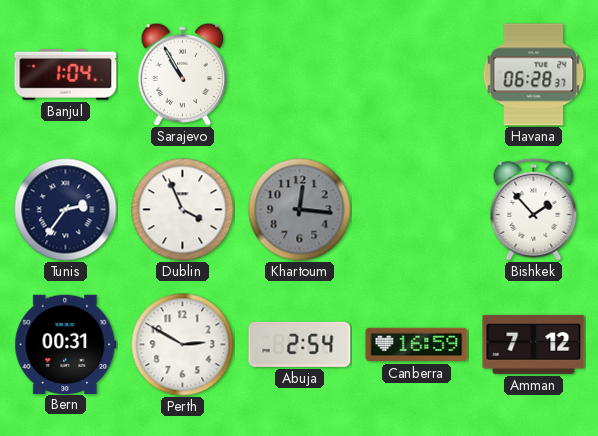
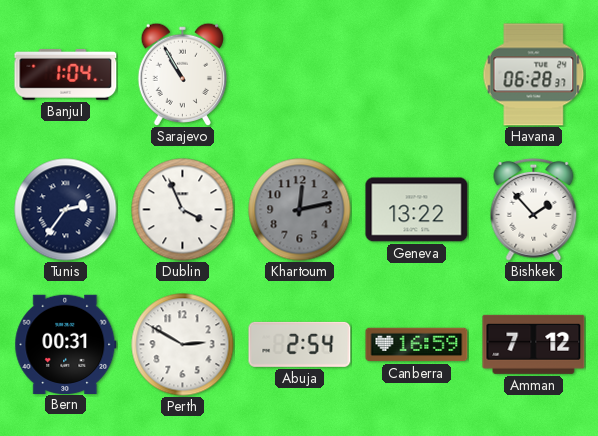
Khartoum: 12:16 -> 12:13
Geneva: none -> 13:22
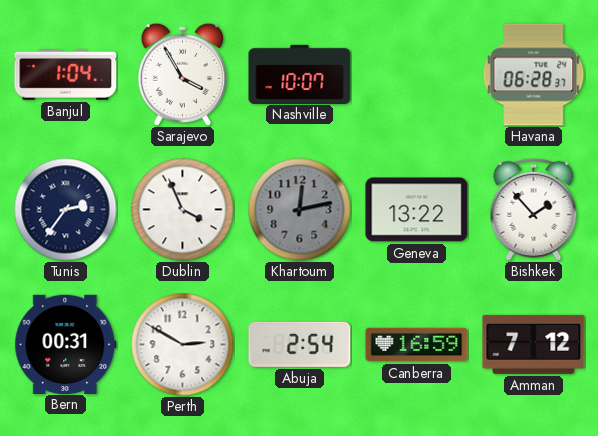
Sarajevo: 10:55 -> 3:55
Nashville: none -> 10:07
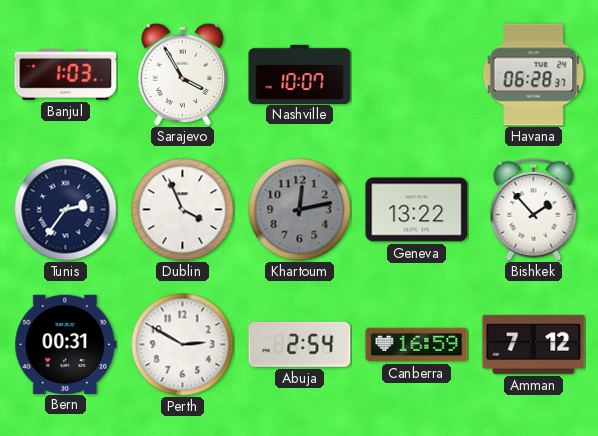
Banjul: 1:04 -> 1:03
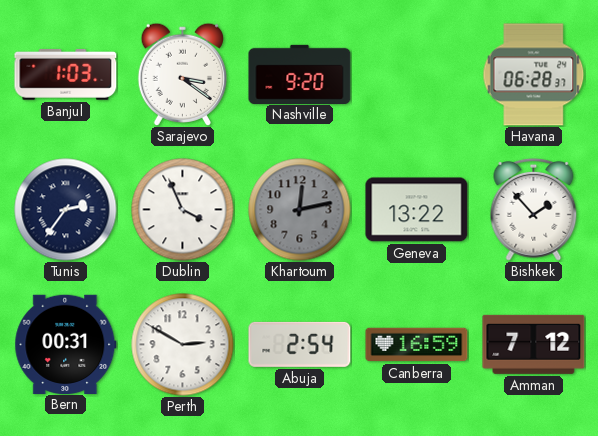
Sarajevo: 3:55 -> 3:21
Nashville: 10:07 -> 9:20
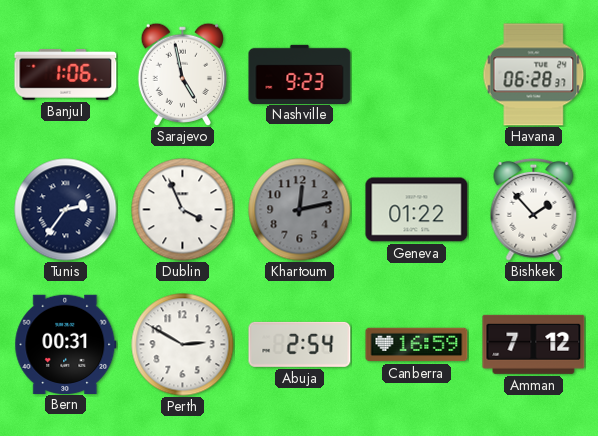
Banjul: 1:03 -> 1:06
Sarajevo: 3:21 -> 4:58
Nashville: 9:20 -> 9:23
Geneva: 13:22 -> 01:22
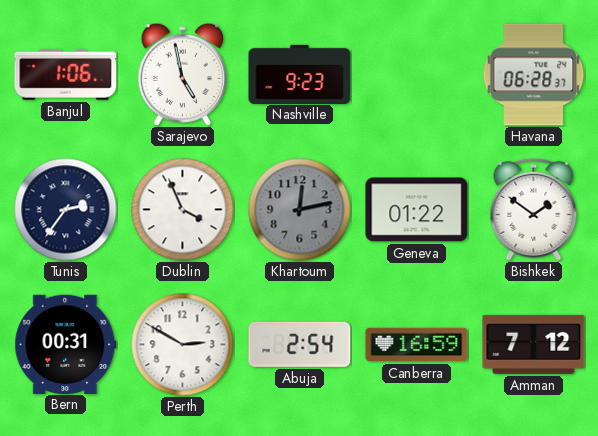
Bishkek: 1:53 -> 1:51
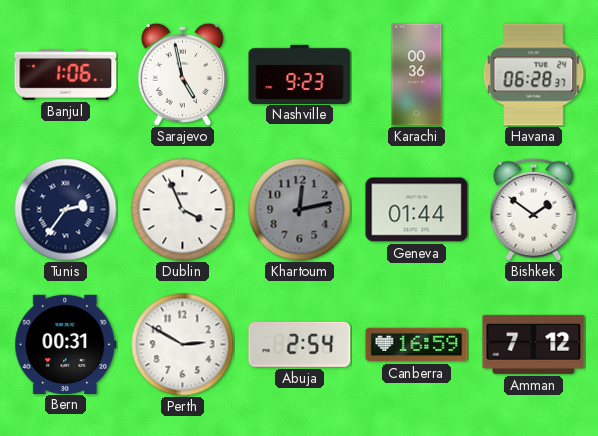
Karachi: none -> 00:36
Geneva: 01:22 -> 01:44
